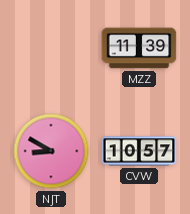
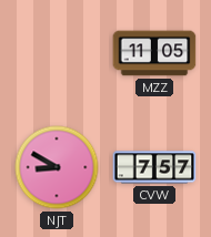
MZZ: 11:39 -> 11:05
CVW: 10:57 -> 7:57
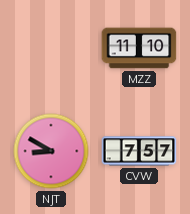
MZZ: 11:05 -> 11:10
